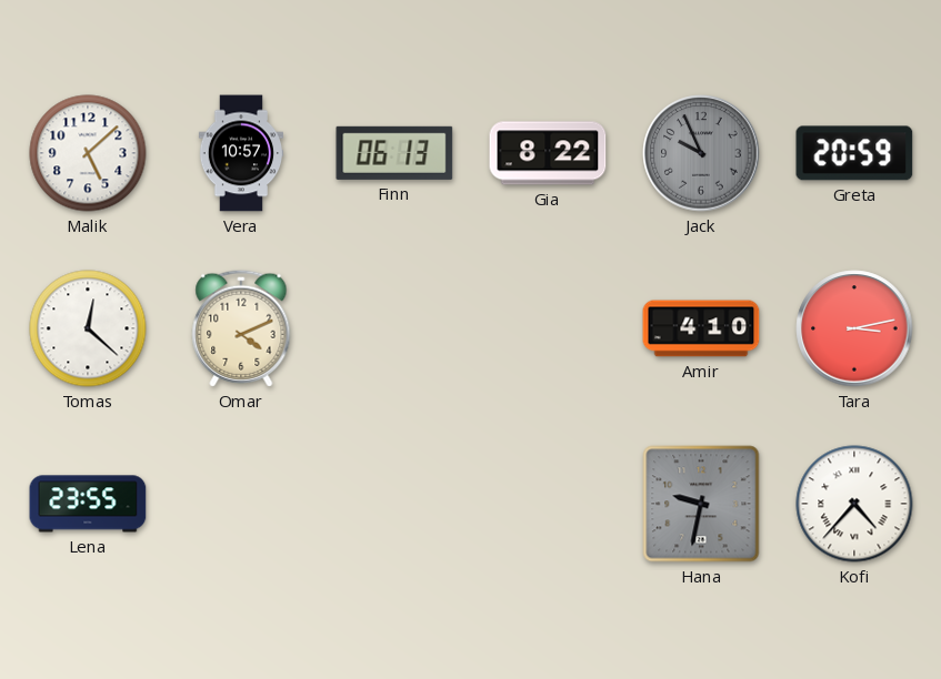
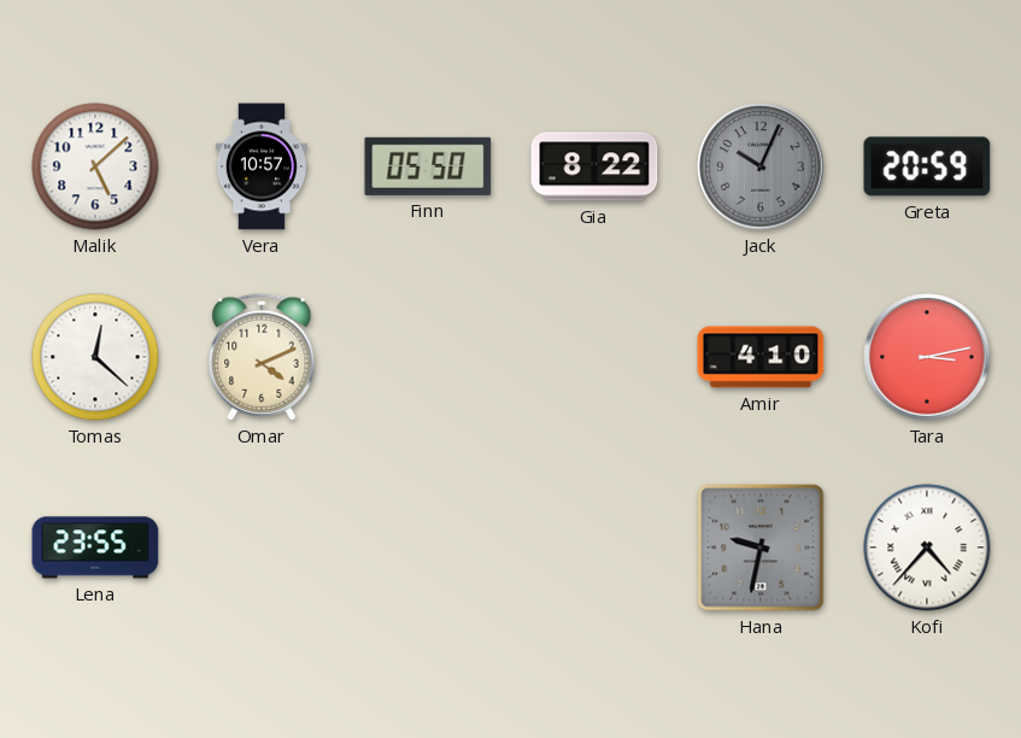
Finn: 06:13 -> 05:50
Jack: 9:56 -> 10:04
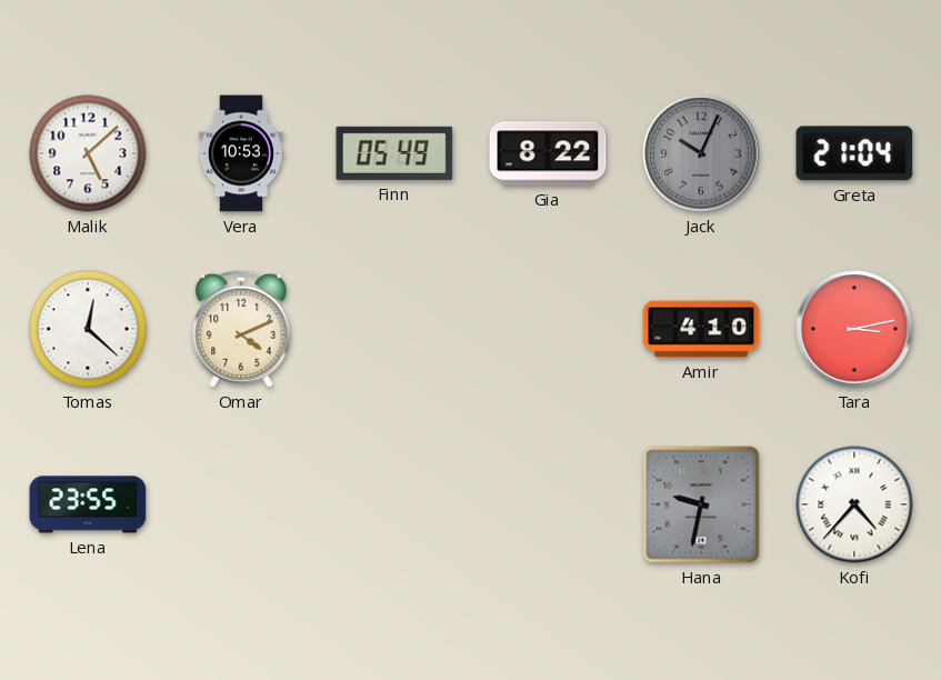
Vera: 10:57 -> 10:53
Finn: 05:50 -> 05:49
Greta: 20:59 -> 21:04
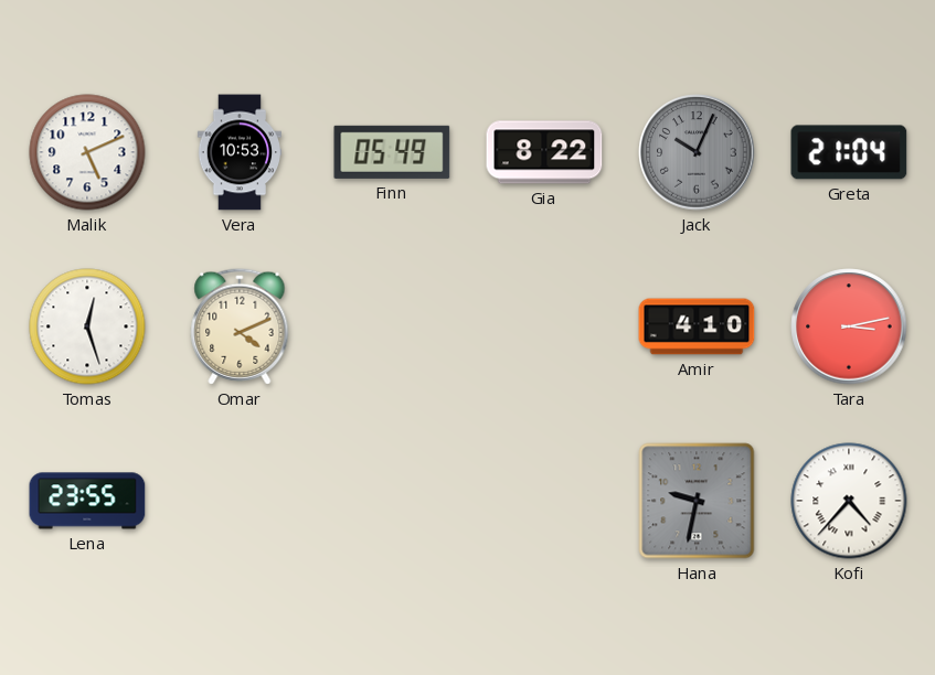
Malik: 5:08 -> 5:11
Tomas: 12:22 -> 12:27
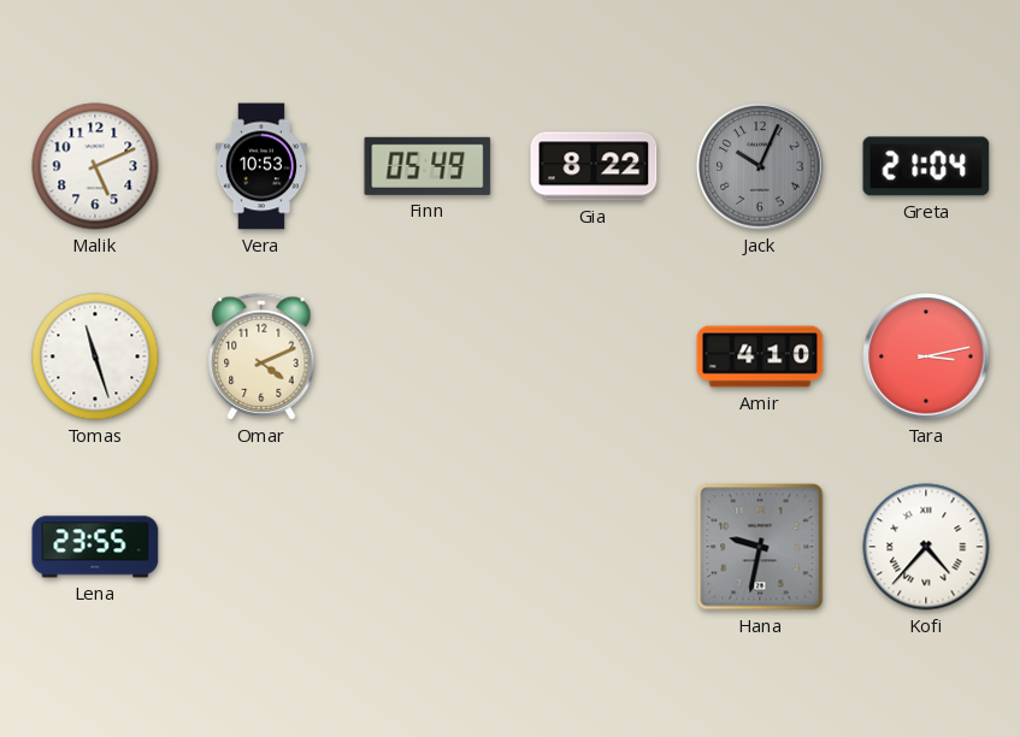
Tomas: 12:27 -> 11:27
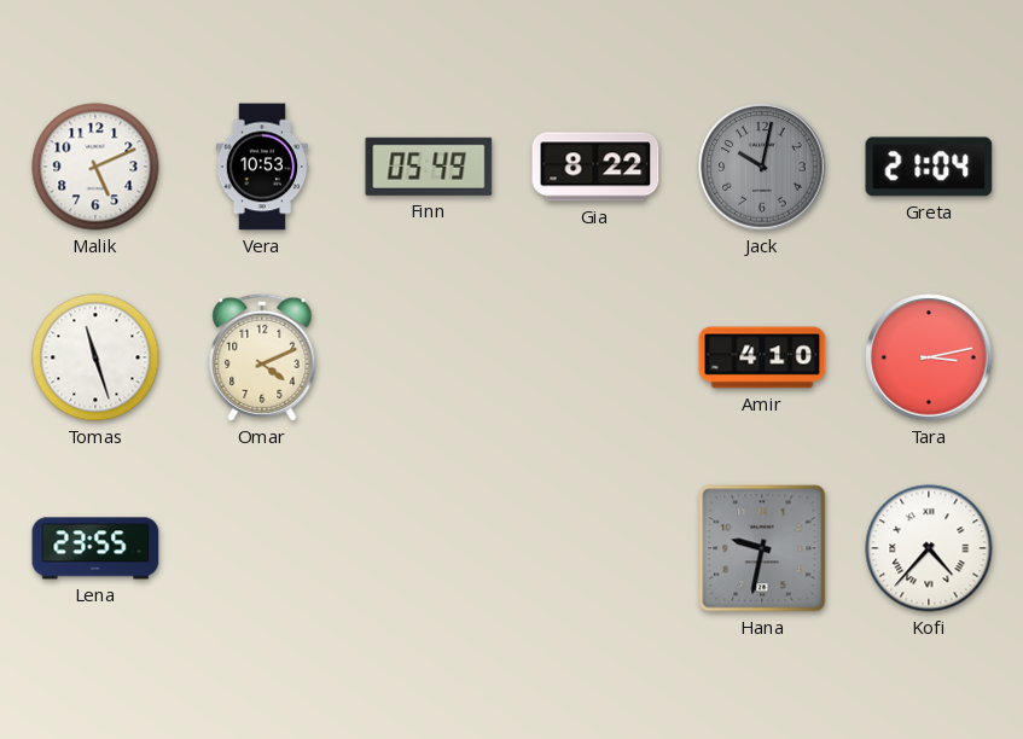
Jack: 10:04 -> 10:02
